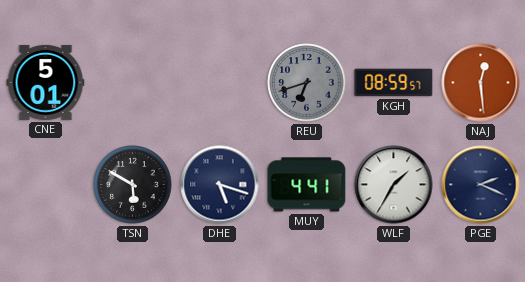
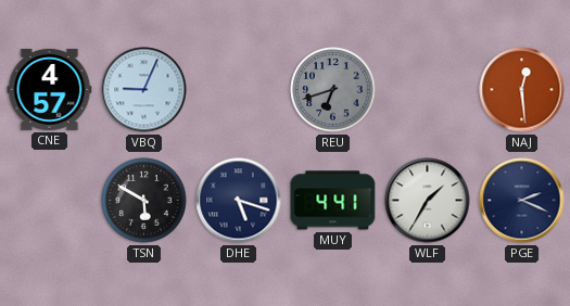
CNE: 5:01 -> 4:57
VBQ: none -> 9:04
KGH: 08:59 -> none
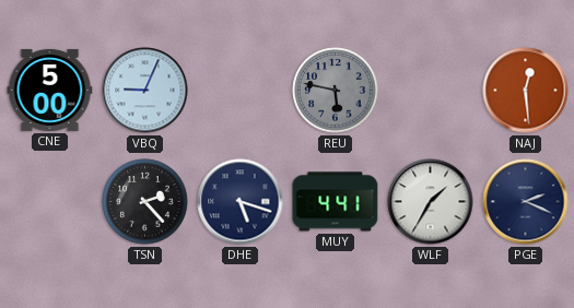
CNE: 4:57 -> 5:00
REU: 6:42 -> 5:47
TSN: 5:50 -> 2:23
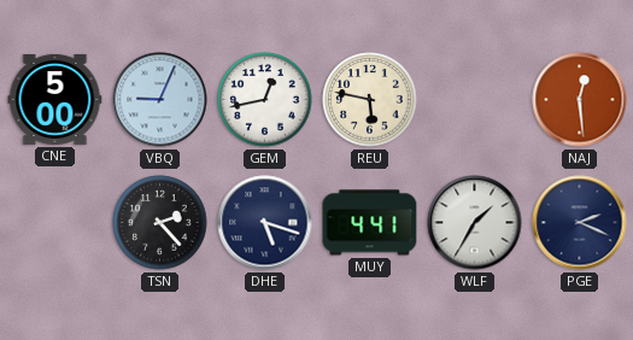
GEM: none -> 12:43
REU dial: grey -> cream
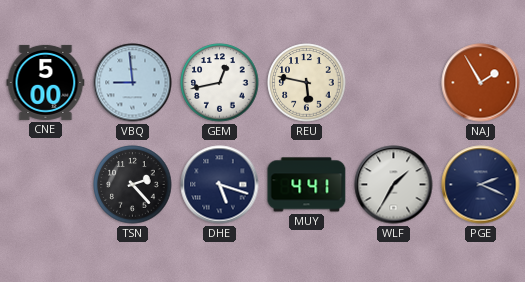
VBQ: 9:04 -> 8:59
NAJ: 12:29 -> 1:55
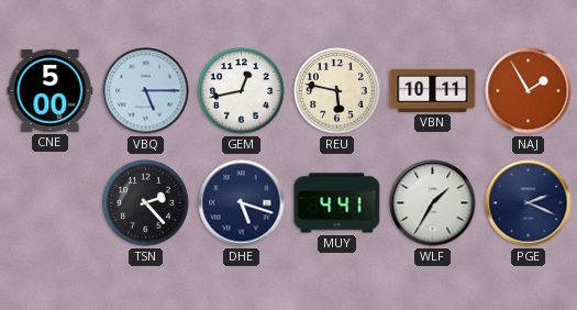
VBQ: 8:59 -> 5:15
VBN: none -> 10:11
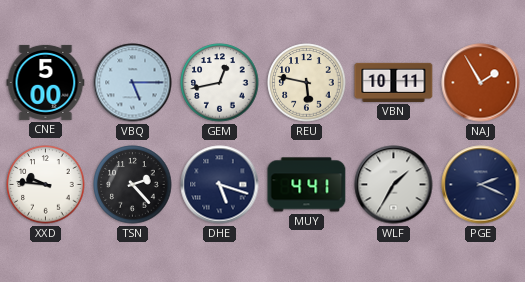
XXD: none -> 9:46
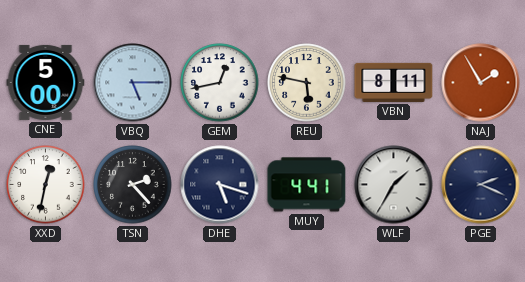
VBN: 10:11 -> 8:11
XXD: 9:46 -> 12:32
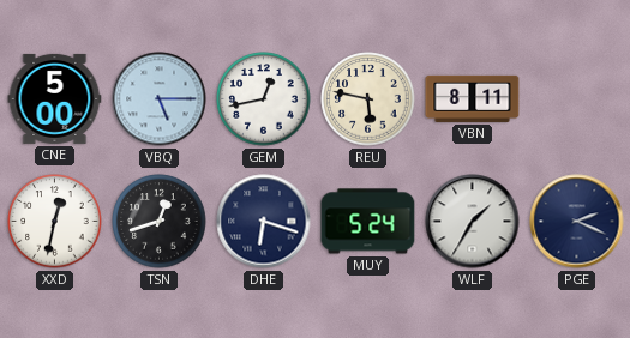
NAJ: 1:55 -> none
TSN: 2:23 -> 12:42
DHE: 5:18 -> 6:18
MUY: 4:41 -> 5:24
